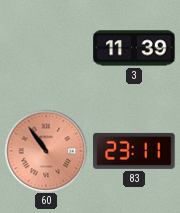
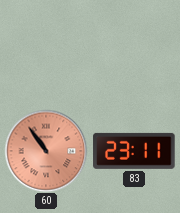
3: 11:39 -> none
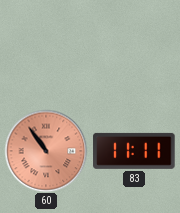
83: 23:11 -> 11:11
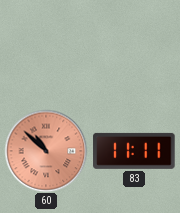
60: 10:54 -> 10:52
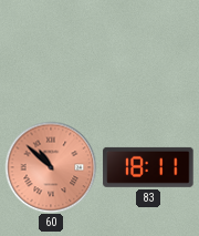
83: 11:11 -> 18:11
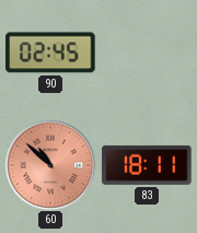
90: none -> 02:45
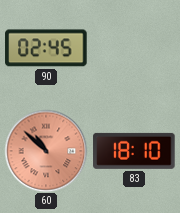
83: 18:11 -> 18:10
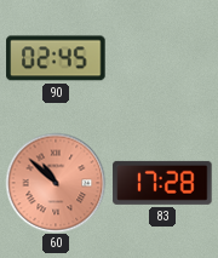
83: 18:10 -> 17:28
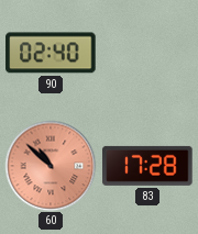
90: 02:45 -> 02:40
